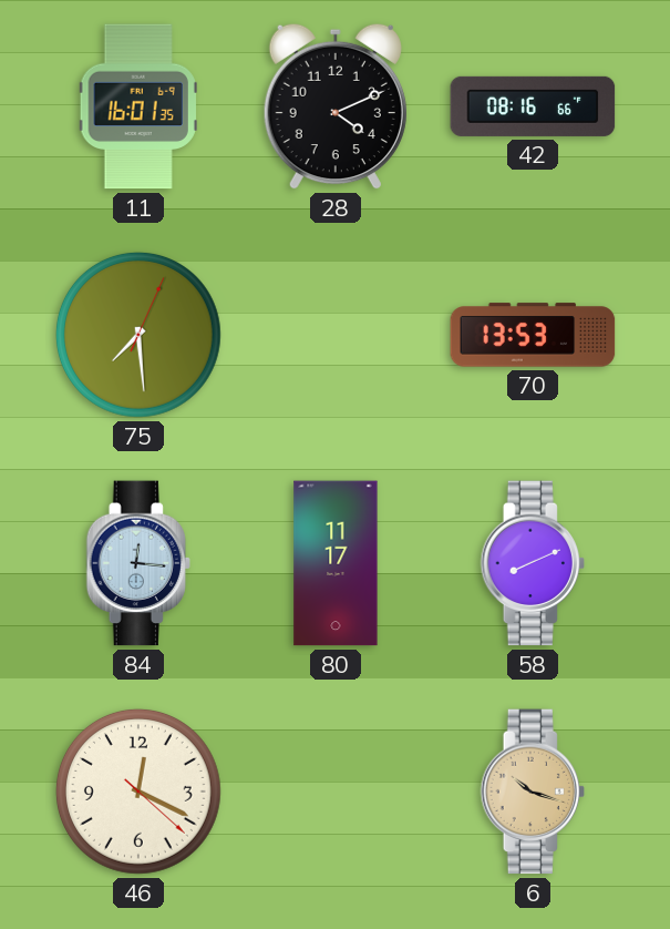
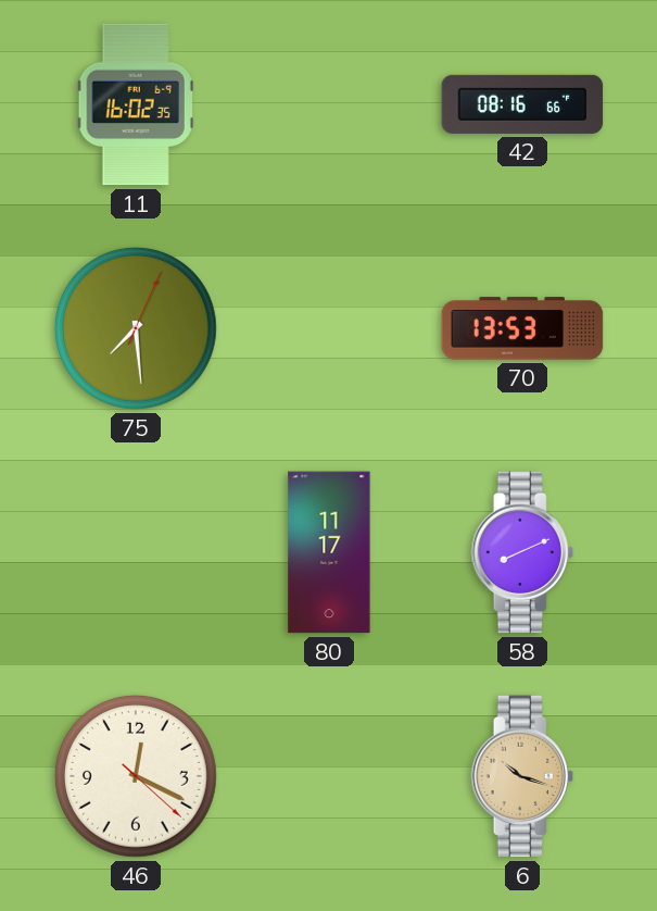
11: 16:01 -> 16:02
28: 4:11 -> none
84: 12:16 -> none
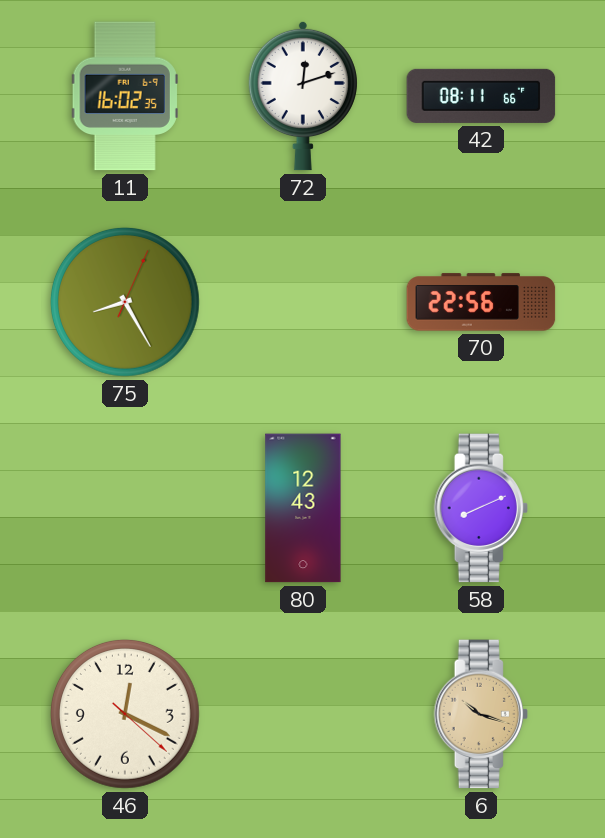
72: none -> 12:12
42: 08:16 -> 08:11
75: 7:29 -> 8:25
70: 13:53 -> 22:56
80: 11:17 -> 12:43
